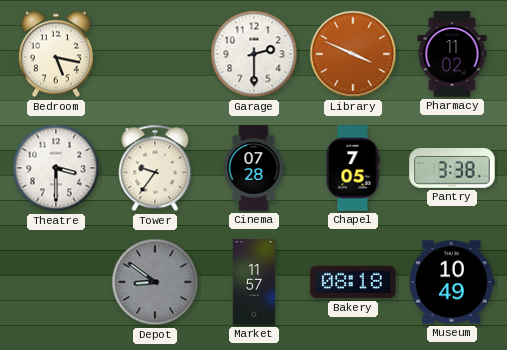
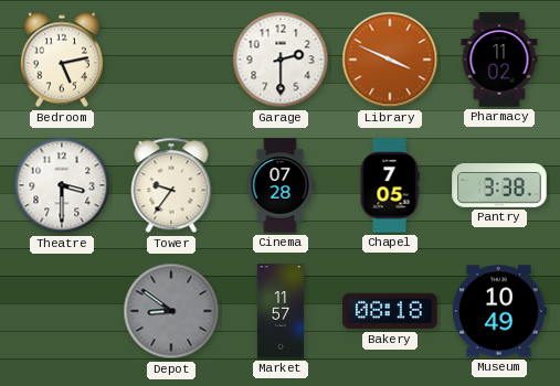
Bedroom: 5:17 -> 5:13
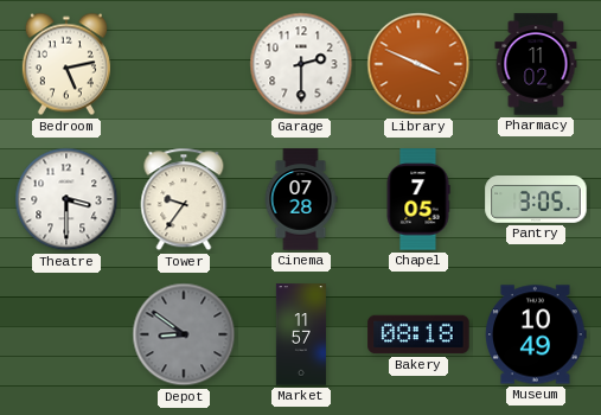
Pantry: 3:38 -> 3:05
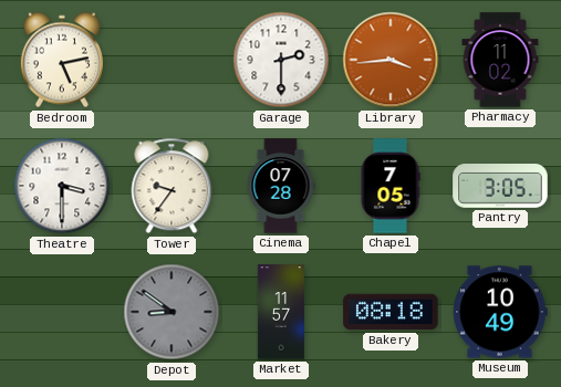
Library: 3:49 -> 3:44
